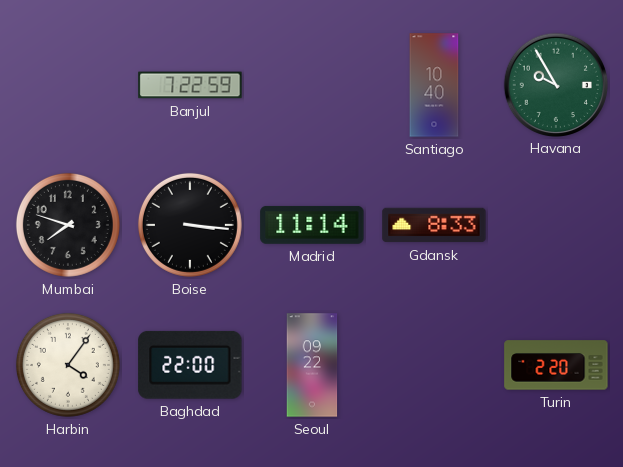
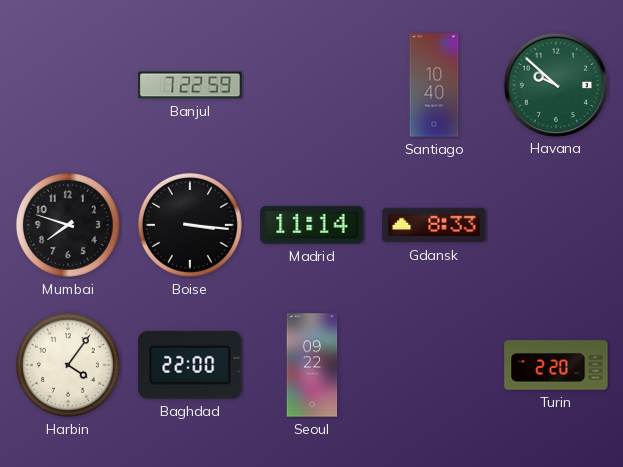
Havana: 9:55 -> 9:52
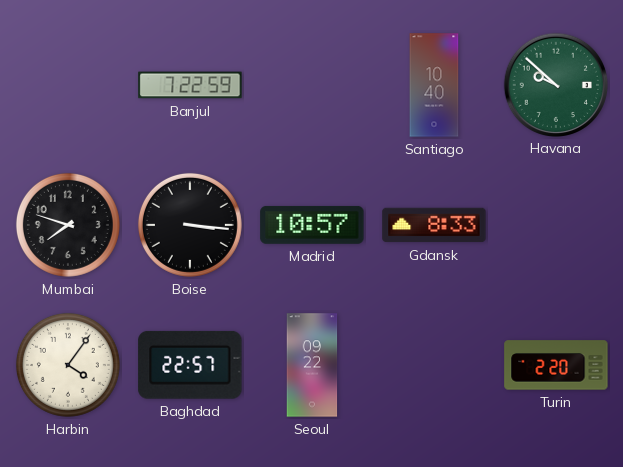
Madrid: 11:14 -> 10:57
Baghdad: 22:00 -> 22:57
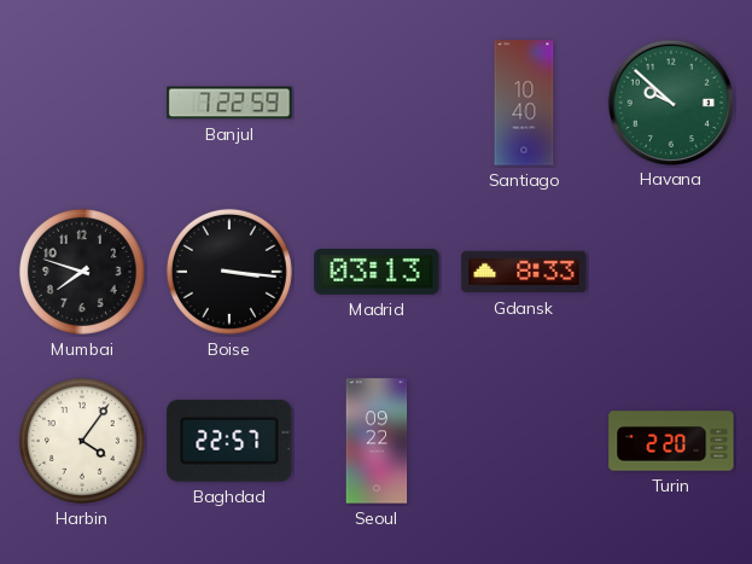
Madrid: 10:57 -> 03:13
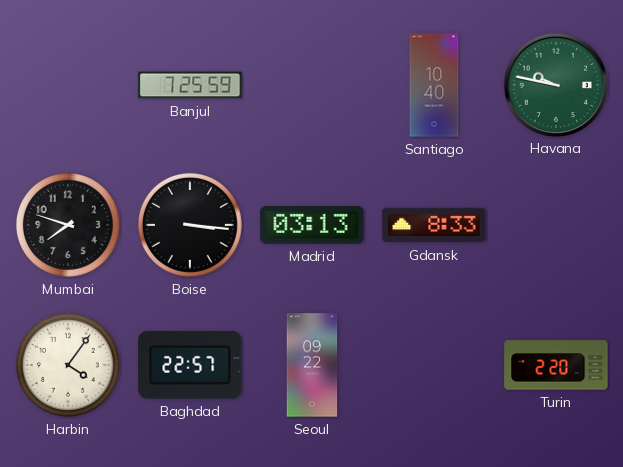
Banjul: 7:22 -> 7:25
Havana: 9:52 -> 9:47
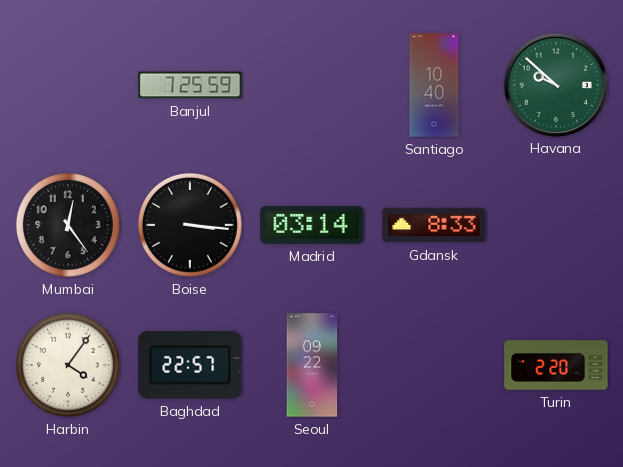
Havana: 9:47 -> 9:52
Mumbai: 7:48 -> 12:24
Madrid: 03:13 -> 03:14
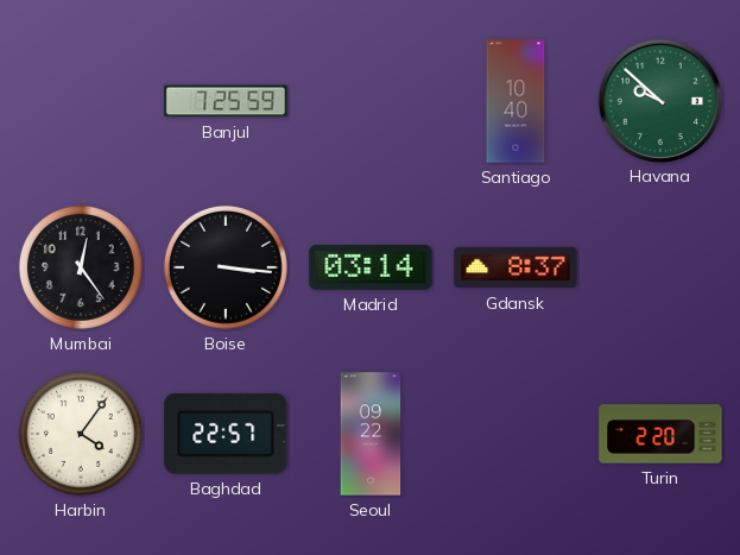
Gdansk: 8:33 -> 8:37
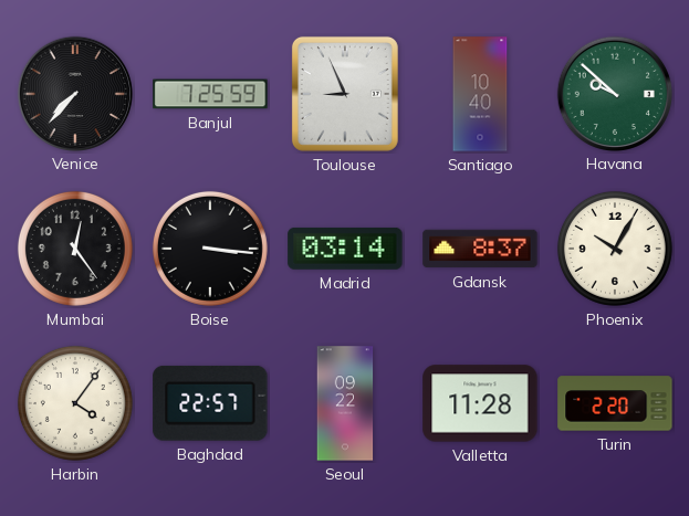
Venice: none -> 7:37
Toulouse: none -> 8:56
Phoenix: none -> 10:05
Valletta: none -> 11:28
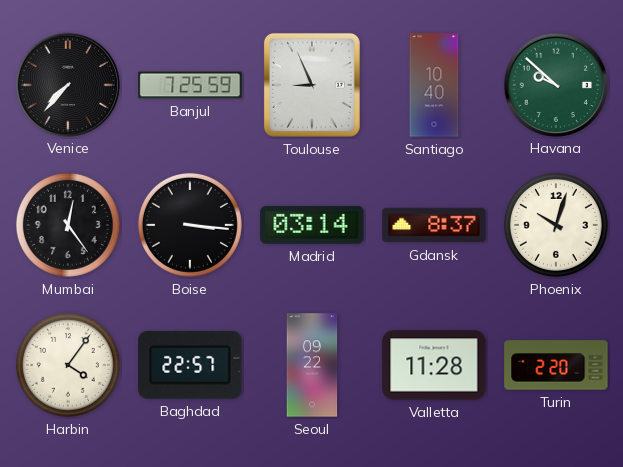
Phoenix: 10:05 -> 10:03
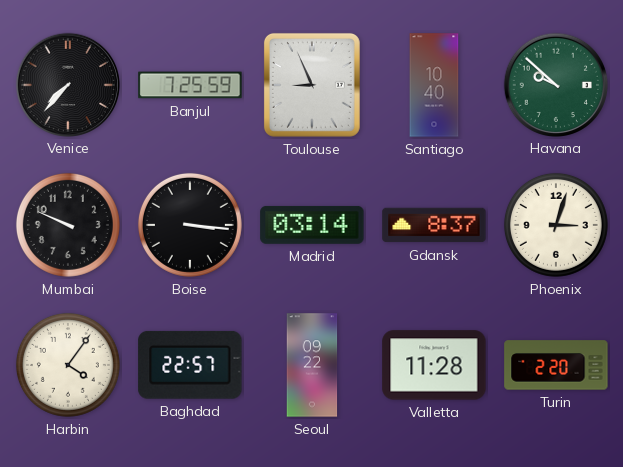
Mumbai: 12:24 -> 9:49
Phoenix: 10:03 -> 3:03
